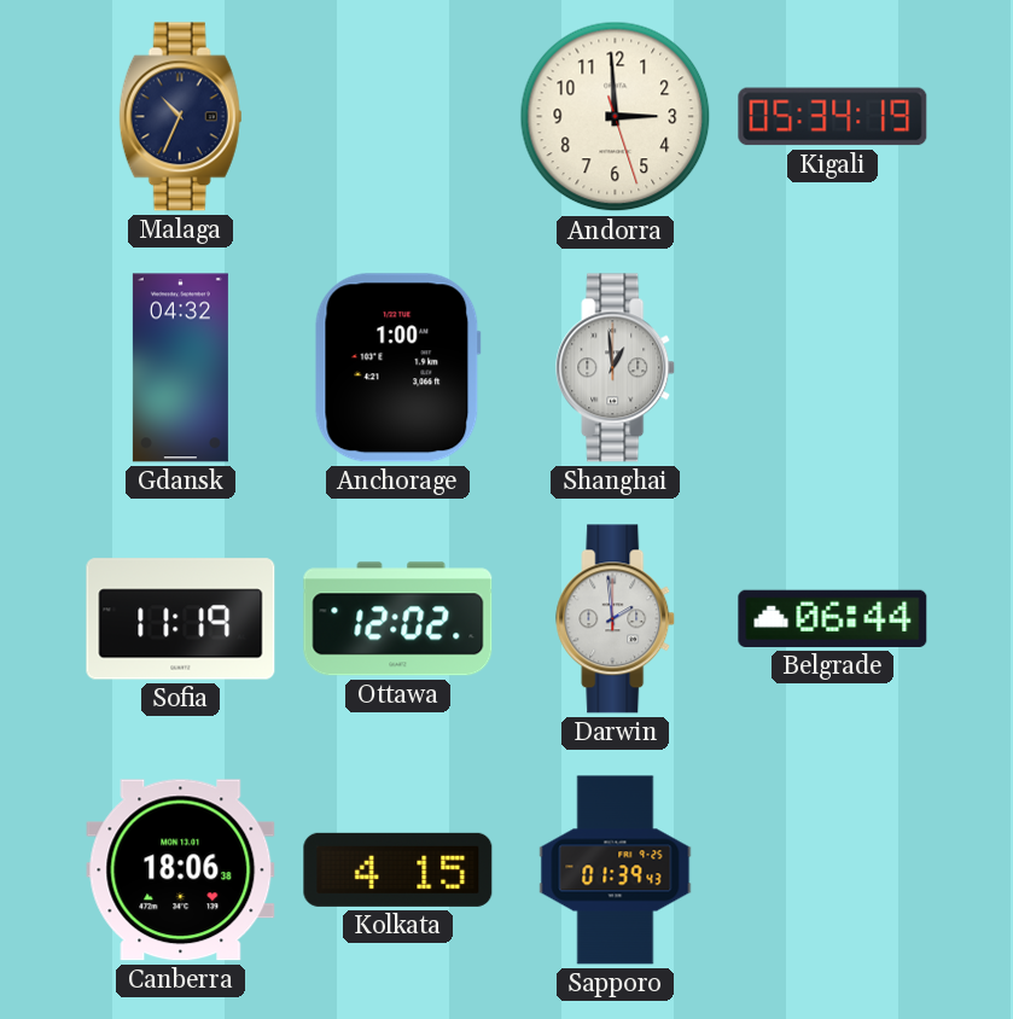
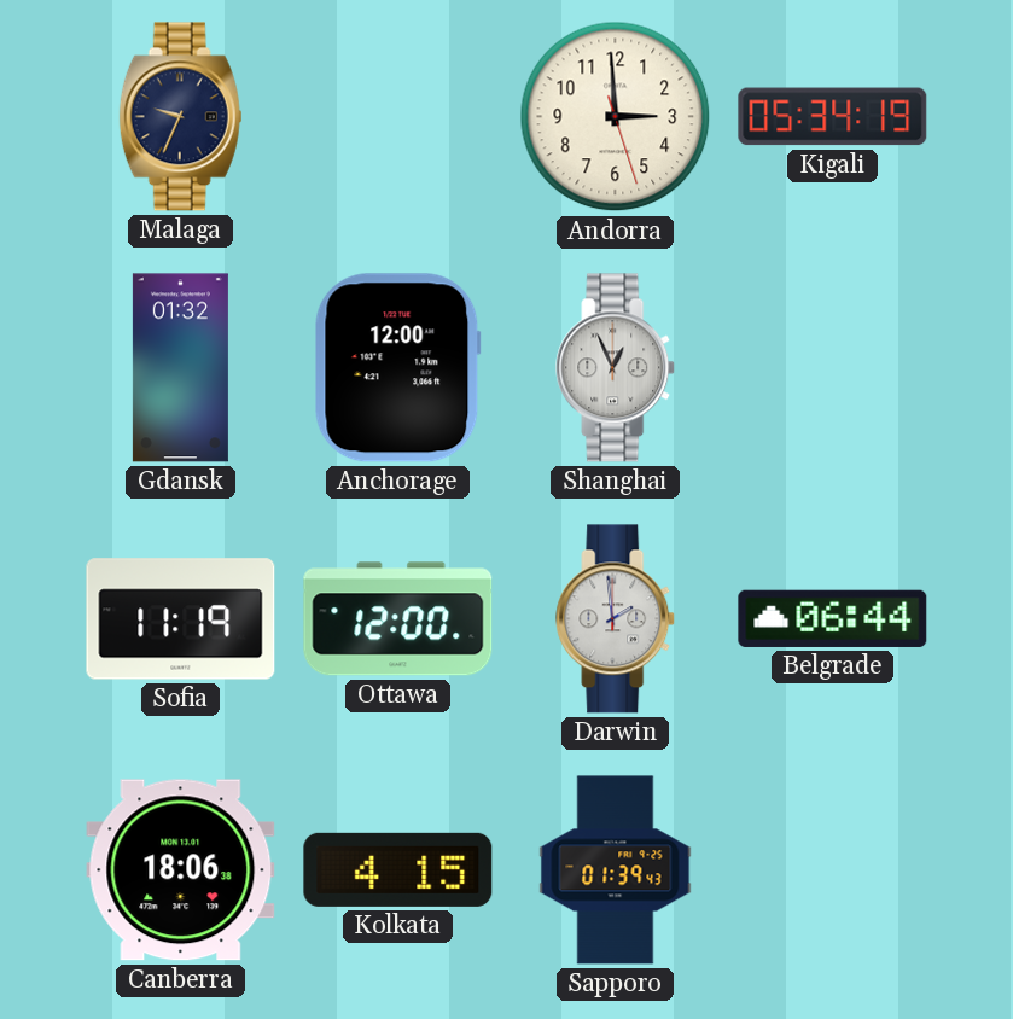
Malaga: 10:34 -> 9:34
Gdansk: 04:32 -> 01:32
Anchorage: 1:00 -> 12:00
Shanghai: 12:59 -> 12:56
Ottawa: 12:02 -> 12:00
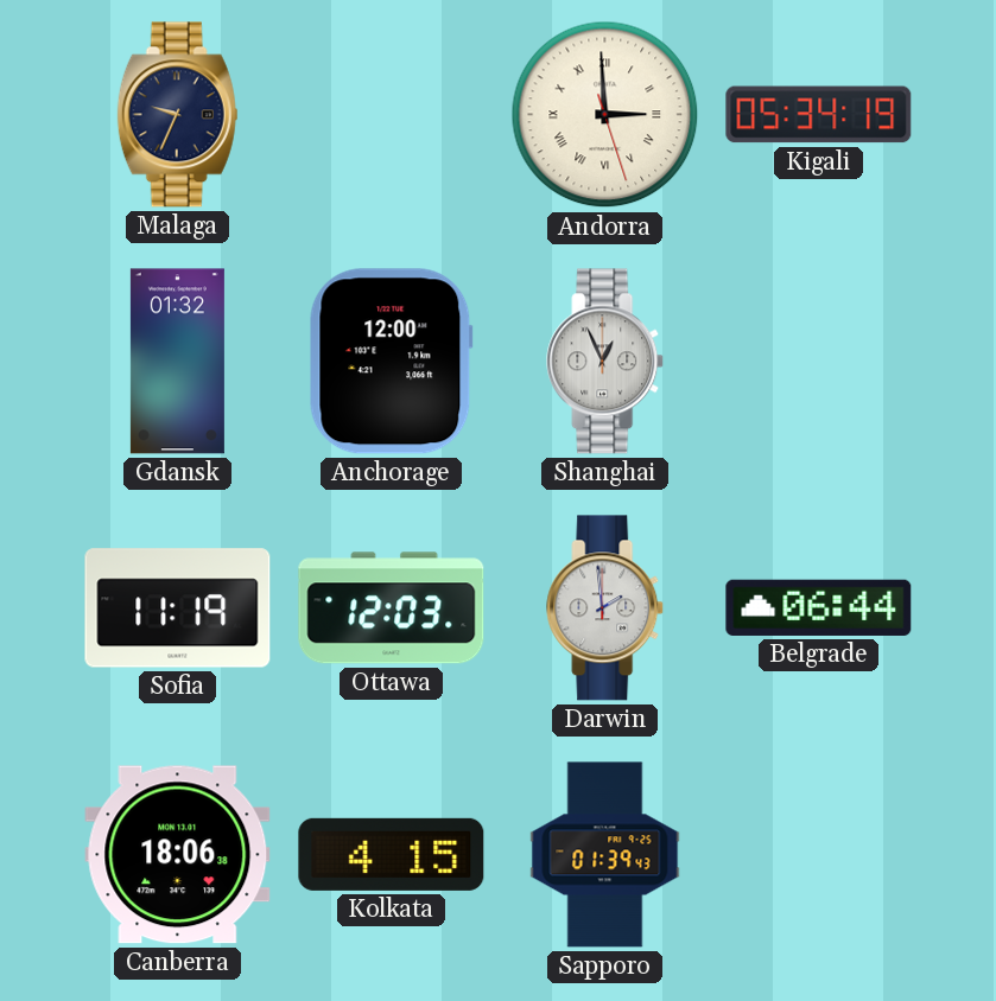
Andorra numerals: Arabic -> Roman
Ottawa: 12:00 -> 12:03
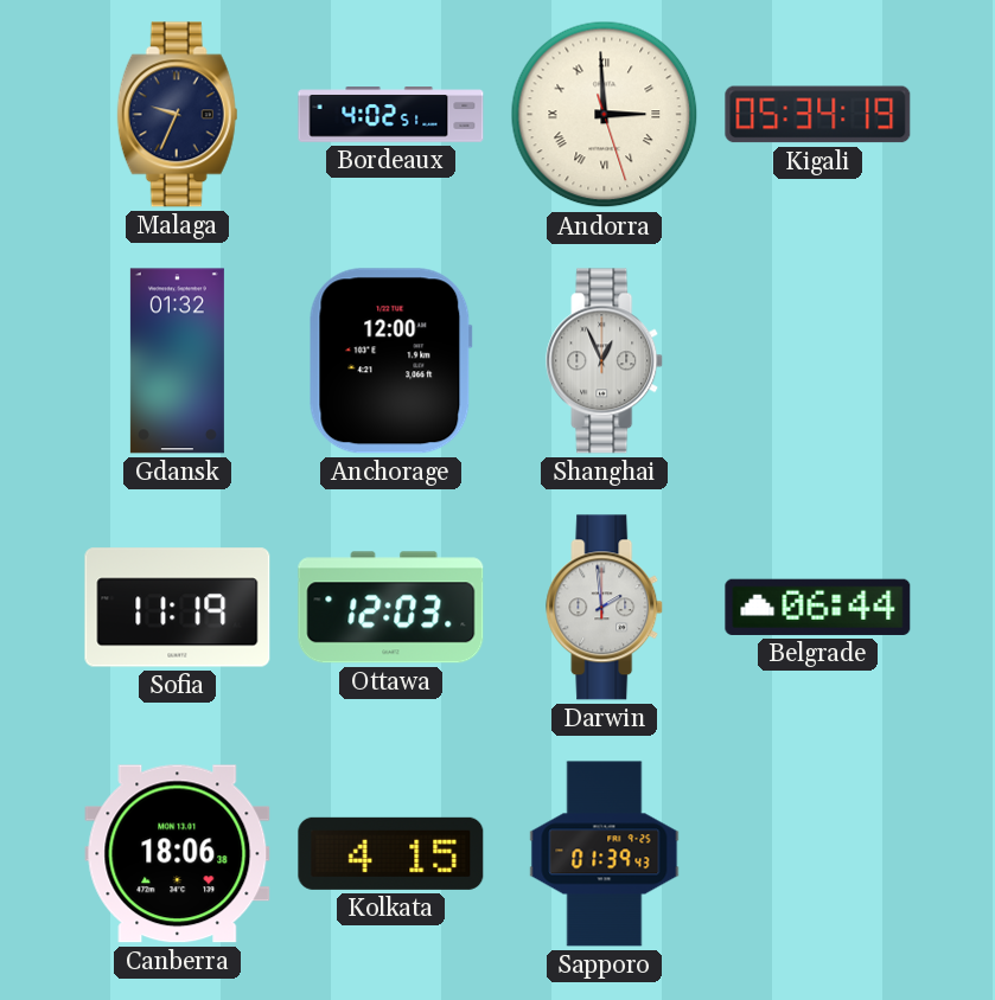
Bordeaux: none -> 4:02
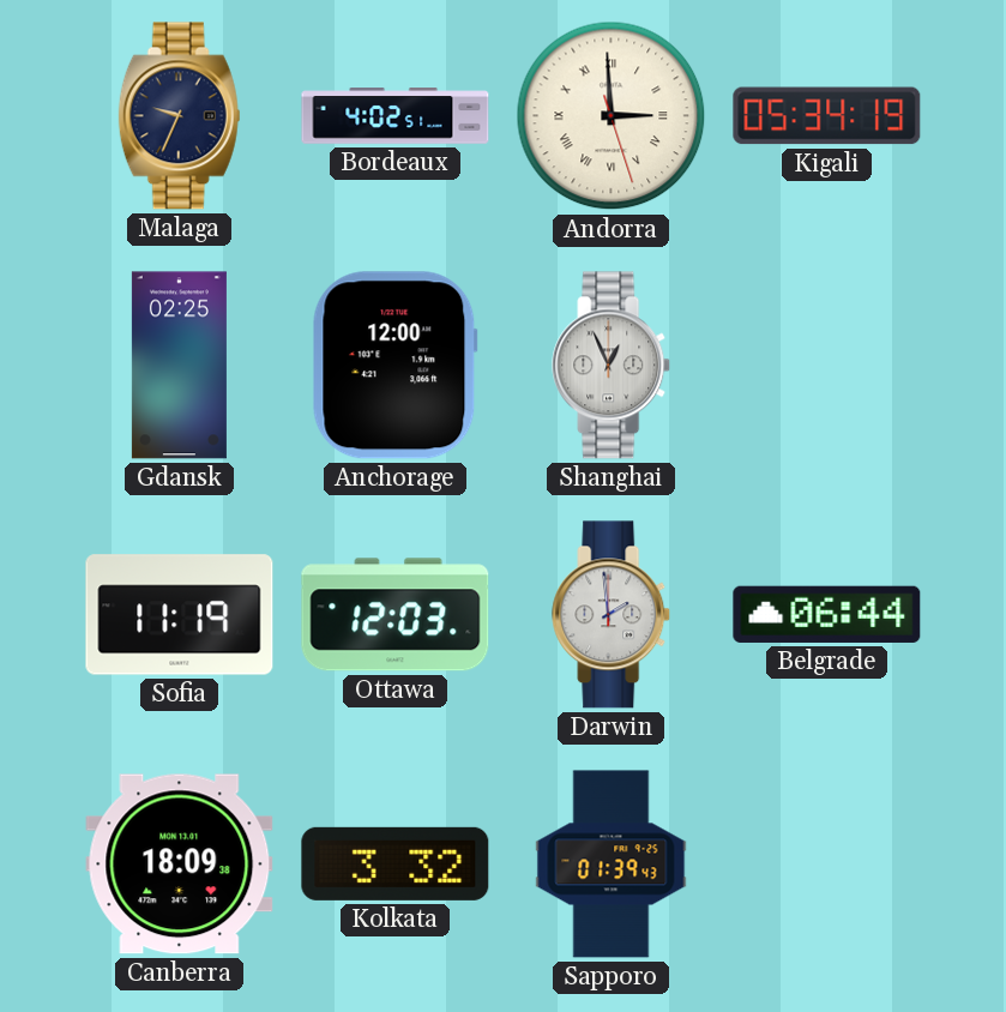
Gdansk: 01:32 -> 02:25
Canberra: 18:06 -> 18:09
Kolkata: 4:15 -> 3:32
